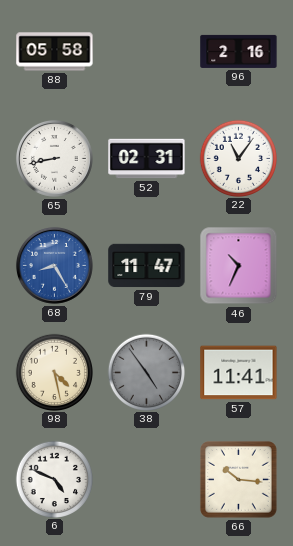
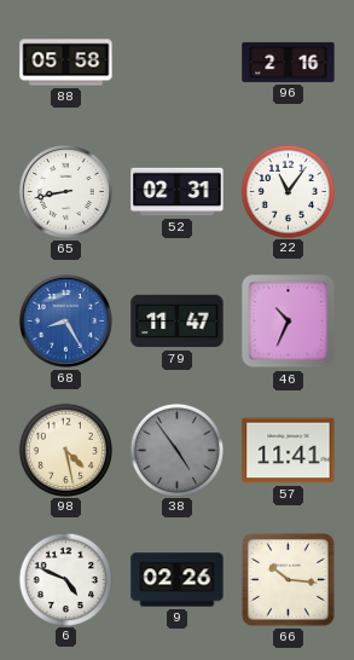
9: none -> 02:26
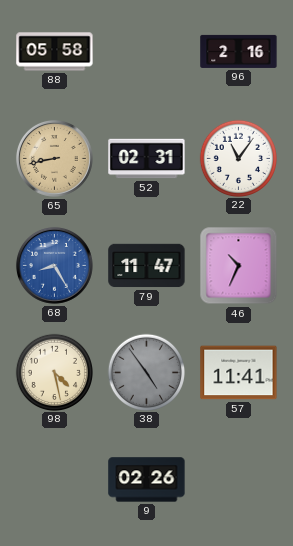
65 dial: white -> champagne
6: 4:49 -> none
66: 10:16 -> none
